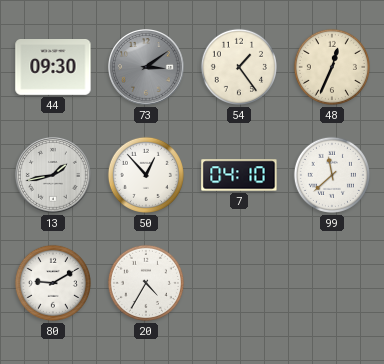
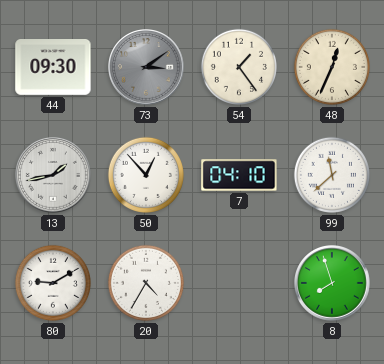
8: none -> 7:57
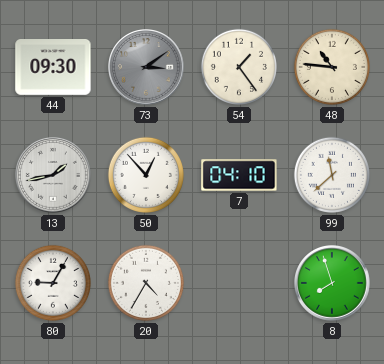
48: 12:34 -> 10:46
80: 9:10 -> 9:05
